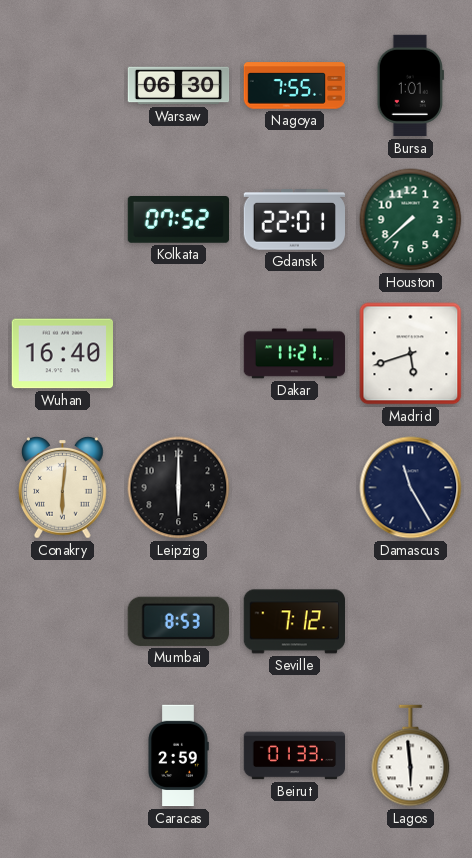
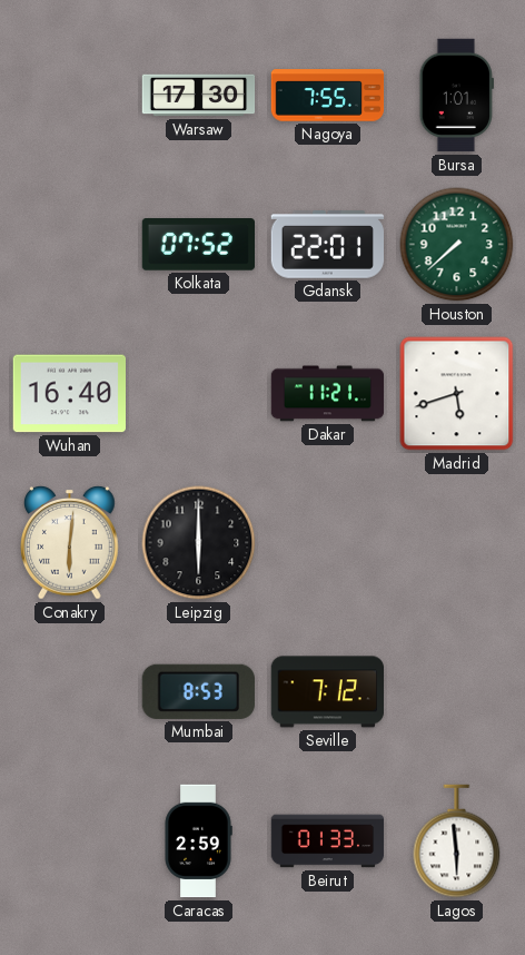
Warsaw: 06:30 -> 17:30
Damascus: 11:25 -> none
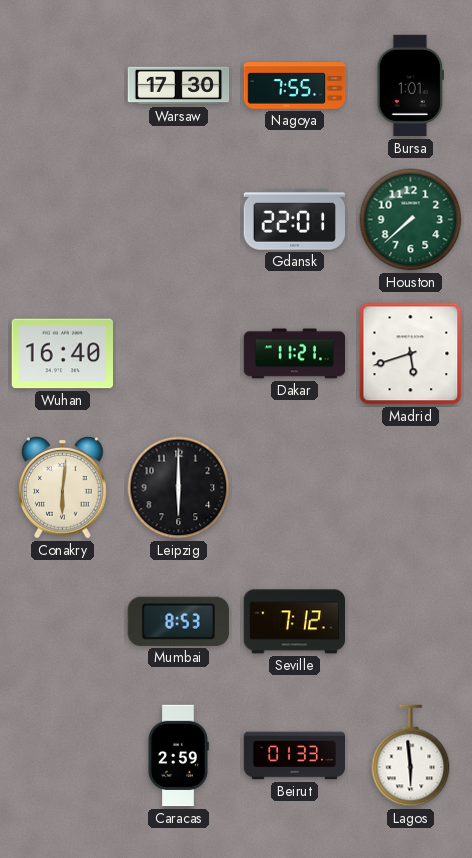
Kolkata: 07:52 -> none
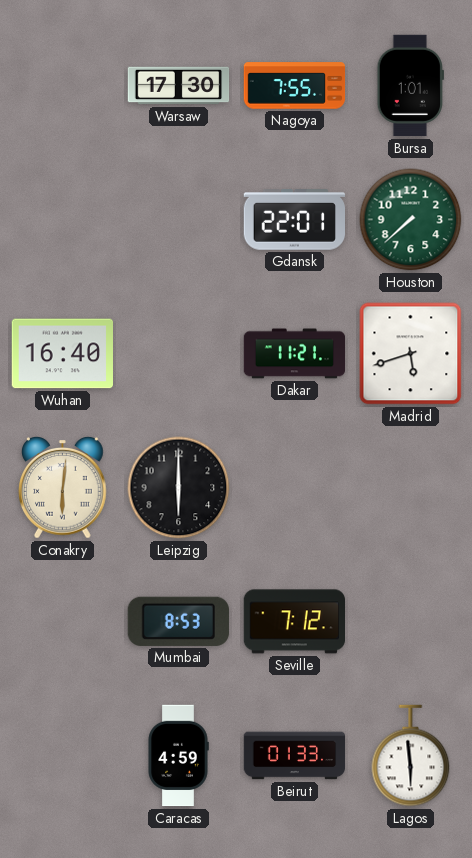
Caracas: 2:59 -> 4:59
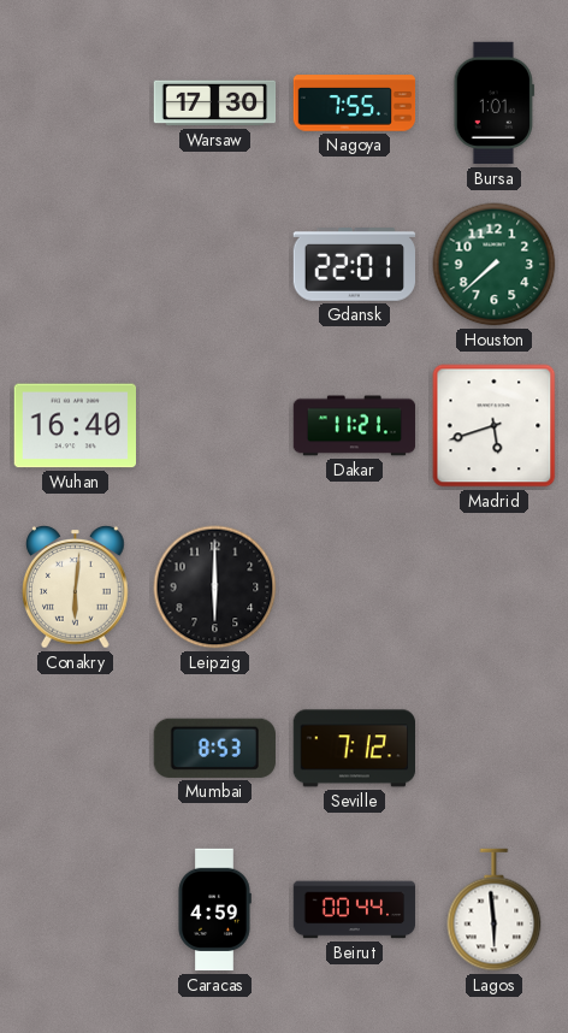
Beirut: 01:33 -> 00:44
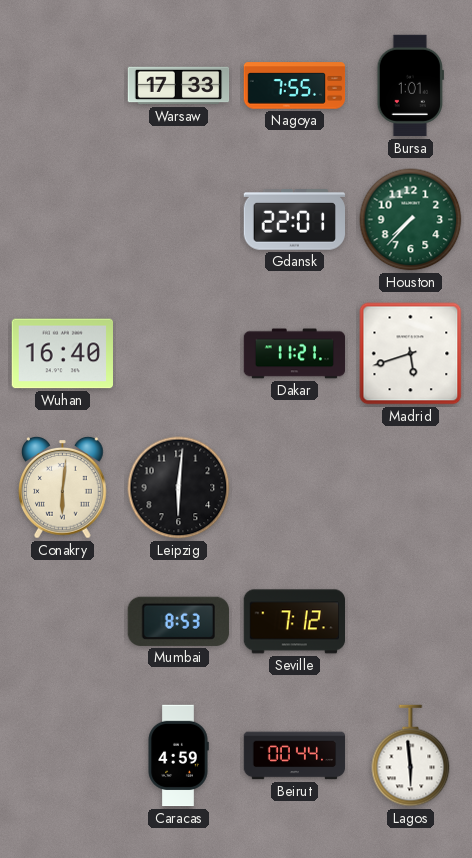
Warsaw: 17:30 -> 17:33
Houston: 7:38 -> 7:37
Leipzig: 6:00 -> 6:01
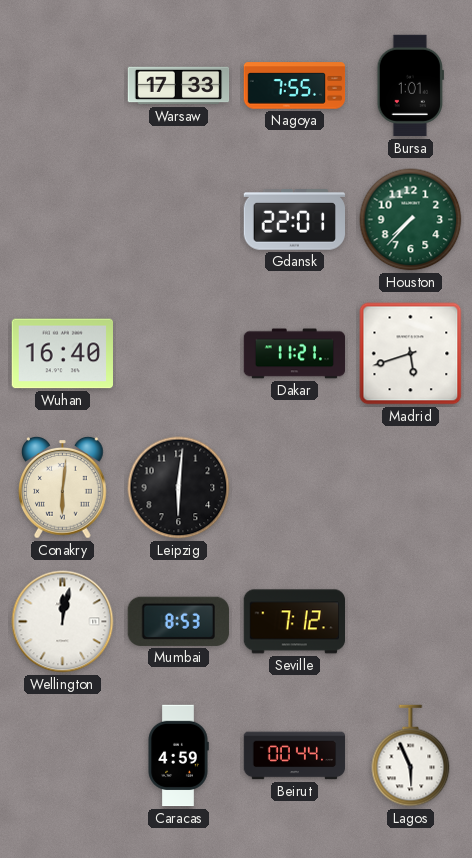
Wellington: none -> 12:02
Lagos: 5:59 -> 5:56
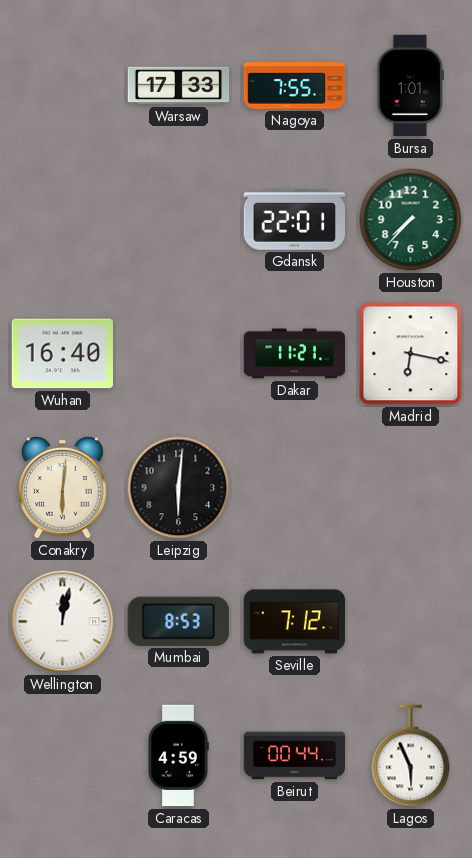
Madrid: 5:42 -> 6:17
